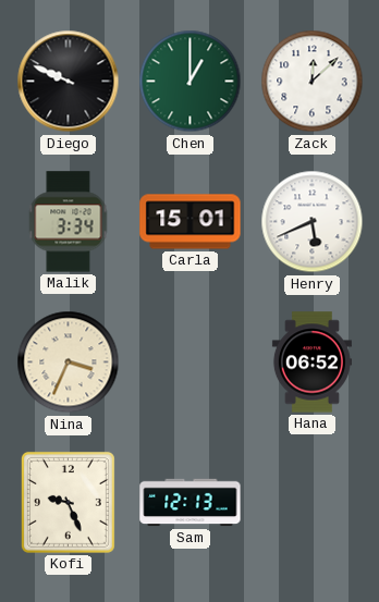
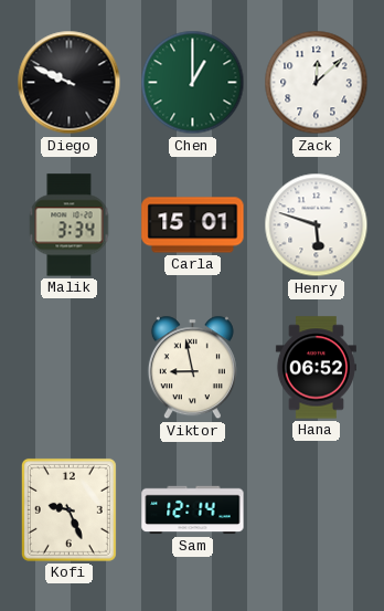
Henry: 5:41 -> 5:48
Nina: 3:34 -> none
Viktor: none -> 8:58
Sam: 12:13 -> 12:14
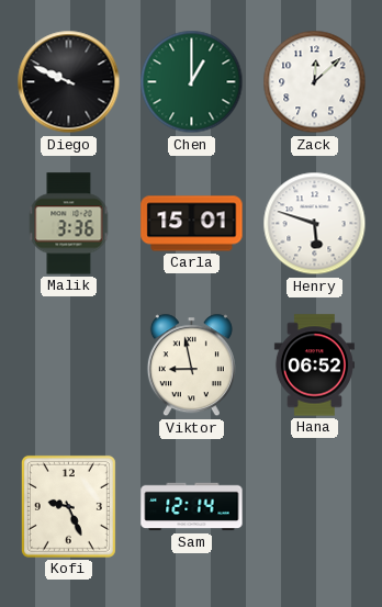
Malik: 3:34 -> 3:36
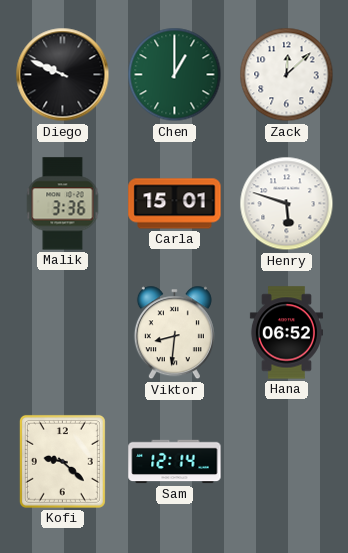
Viktor: 8:58 -> 8:31
Kofi: 9:26 -> 9:22
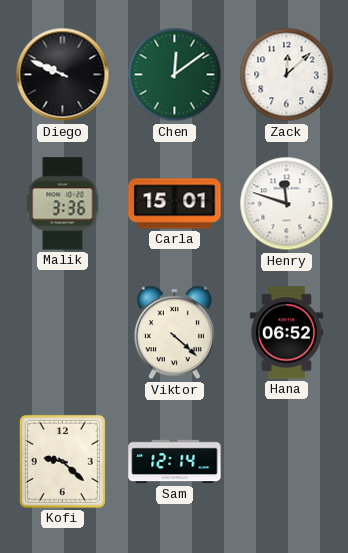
Chen: 1:00 -> 12:09
Henry: 5:48 -> 11:48
Viktor: 8:31 -> 4:22
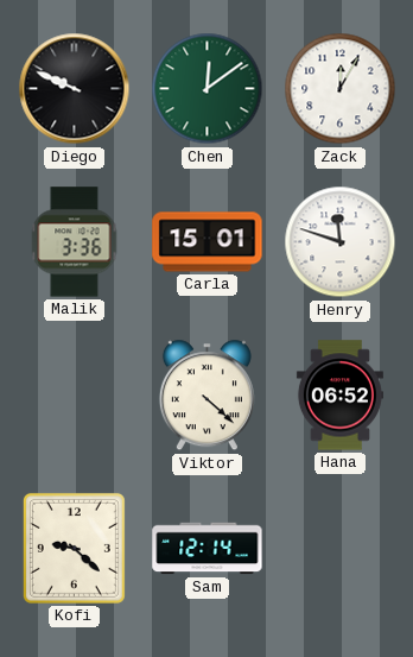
Zack: 12:08 -> 12:05
